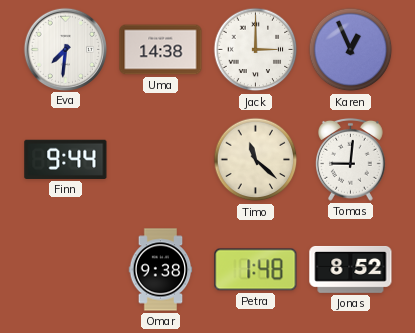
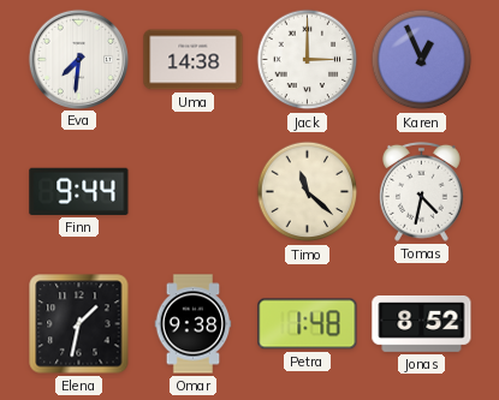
Tomas: 9:01 -> 4:32
Elena: none -> 1:32
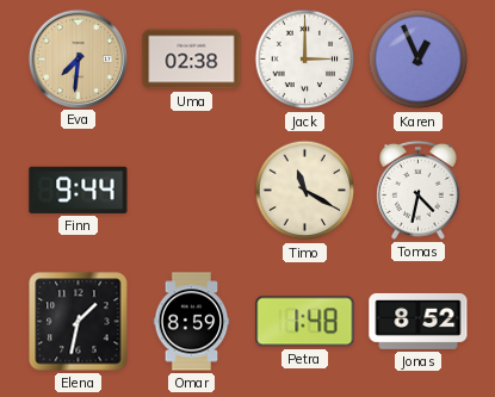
Eva dial: white -> champagne
Uma: 14:38 -> 02:38
Timo: 11:22 -> 11:20
Omar: 9:38 -> 8:59
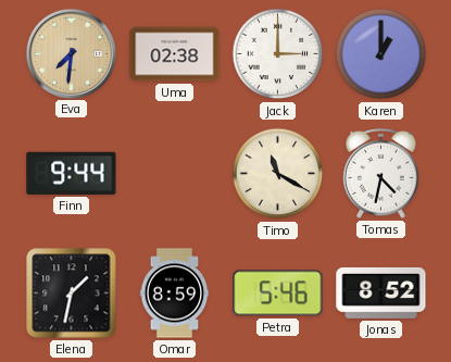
Karen: 12:56 -> 1:00
Petra: 1:48 -> 5:46
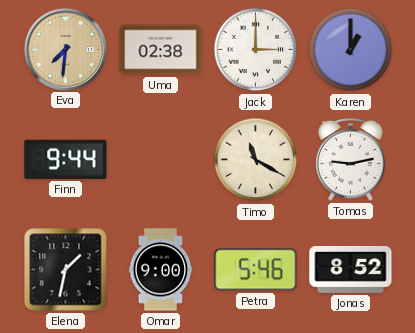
Tomas: 4:32 -> 9:13
Omar: 8:59 -> 9:00
